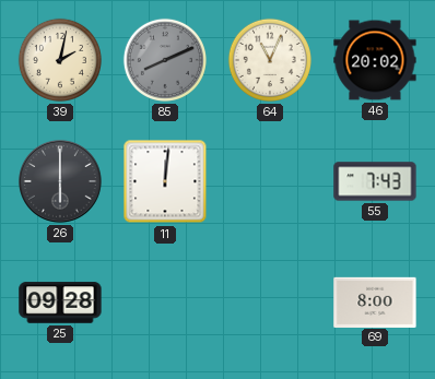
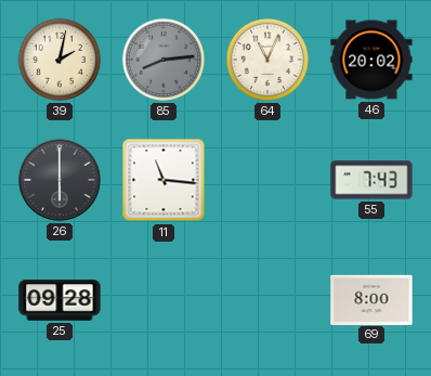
85: 8:11 -> 8:14
11: 12:01 -> 11:16
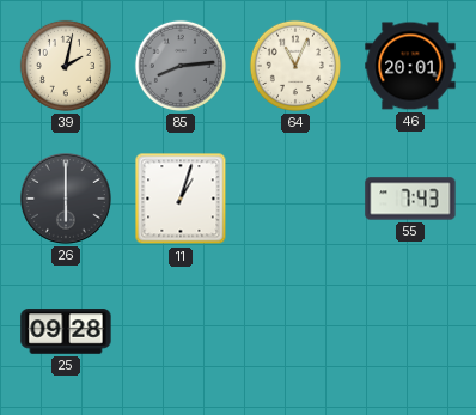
46: 20:02 -> 20:01
11: 11:16 -> 1:03
69: 8:00 -> none
